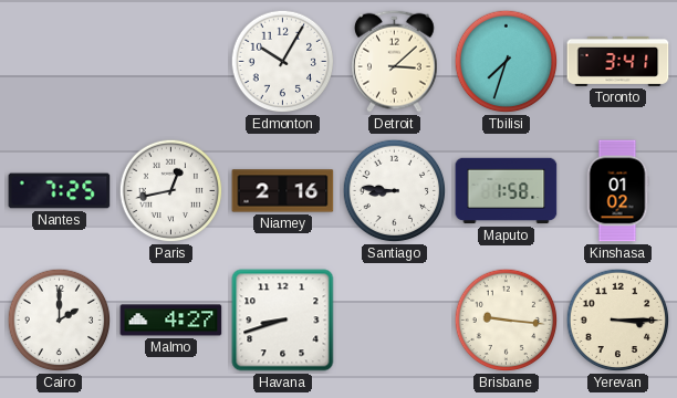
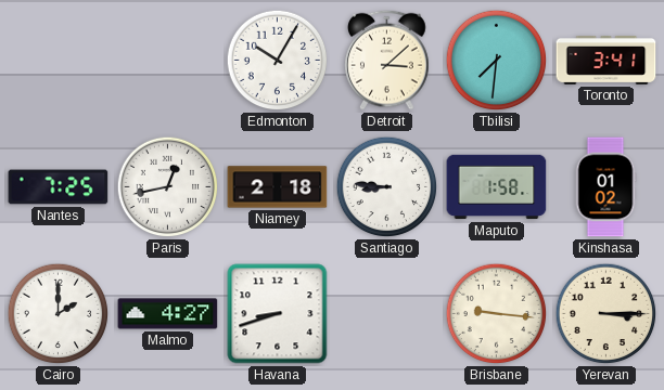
Tbilisi: 7:33 -> 7:31
Niamey: 2:16 -> 2:18
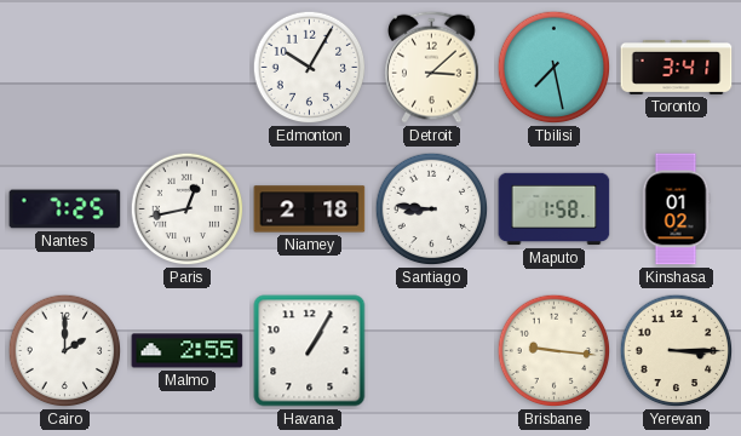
Tbilisi: 7:31 -> 7:28
Malmo: 4:27 -> 2:55
Havana: 8:42 -> 1:05
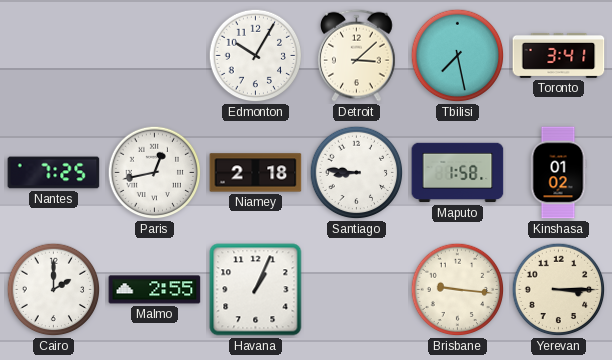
Havana: 1:05 -> 1:04
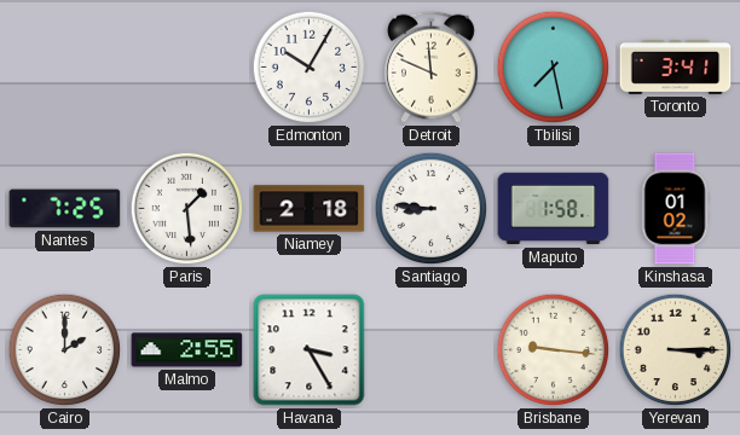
Detroit: 3:08 -> 11:49
Paris: 12:43 -> 1:29
Havana: 1:04 -> 3:25
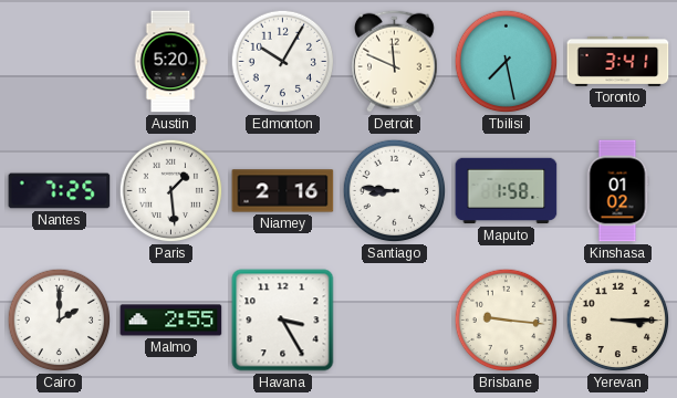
Austin: none -> 5:20
Niamey: 2:18 -> 2:16
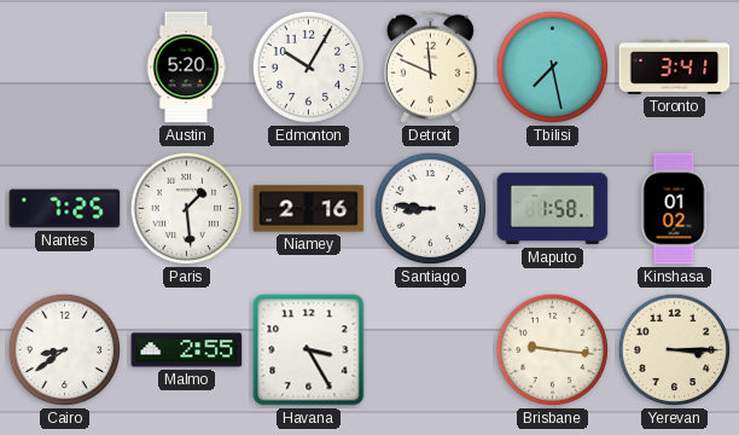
Cairo: 2:00 -> 8:39
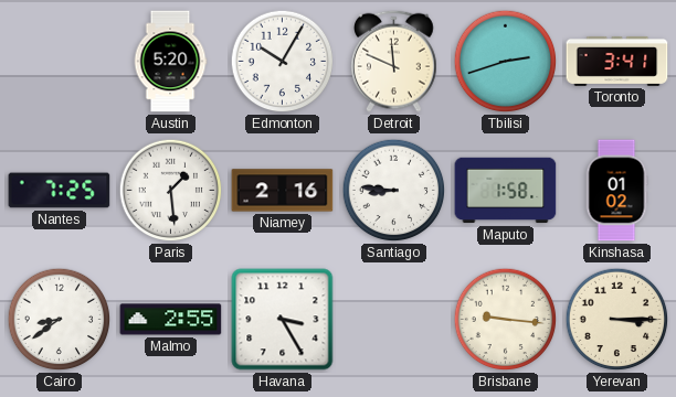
Tbilisi: 7:28 -> 2:42
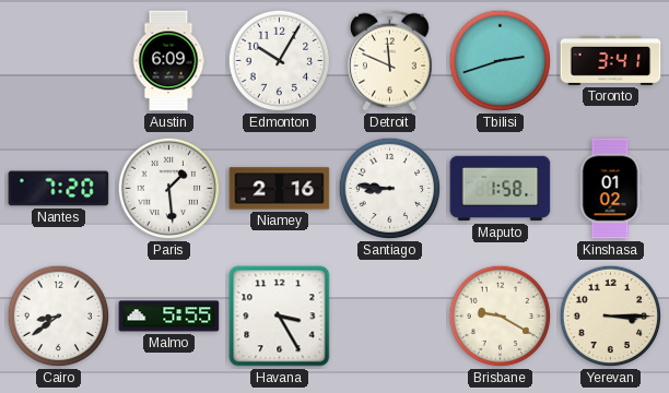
Austin: 5:20 -> 6:09
Nantes: 7:25 -> 7:20
Malmo: 2:55 -> 5:55
Brisbane: 9:16 -> 9:20
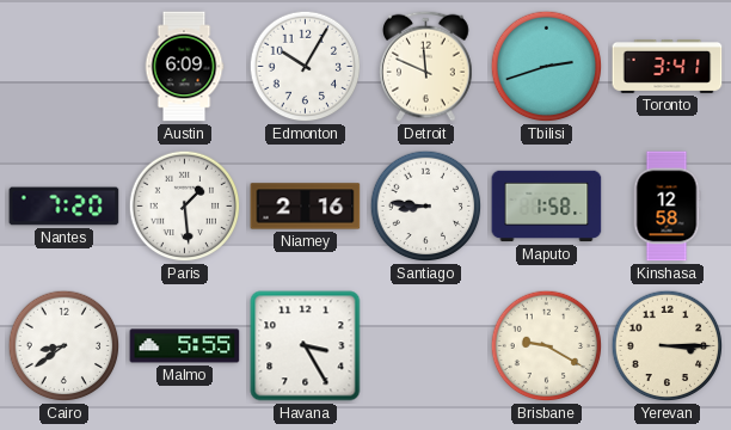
Kinshasa: 01:02 -> 12:58
